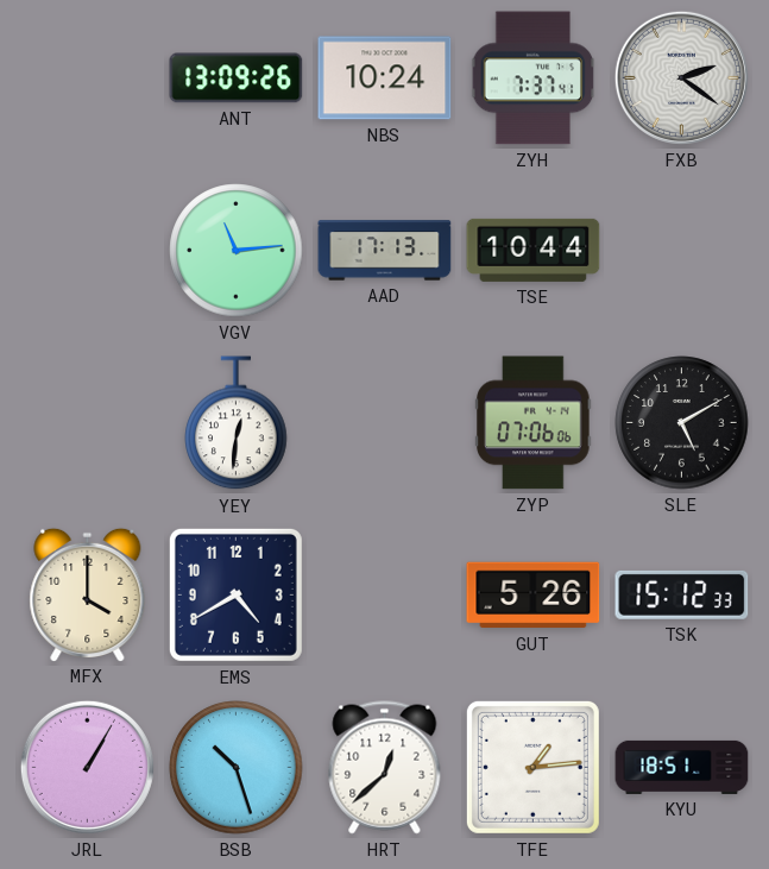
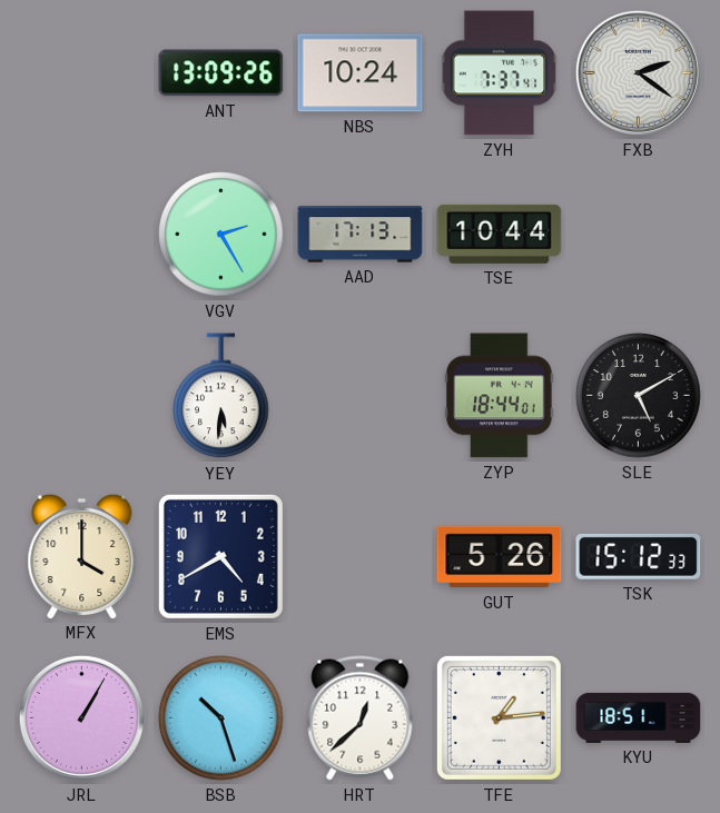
VGV: 11:14 -> 2:25
YEY: 12:31 -> 5:31
ZYP: 07:06 -> 18:44
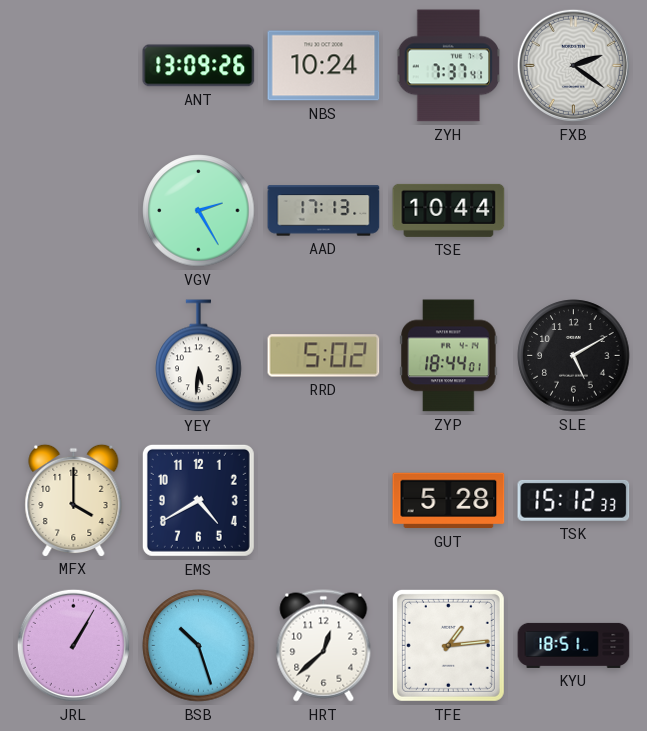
RRD: none -> 5:02
GUT: 5:26 -> 5:28
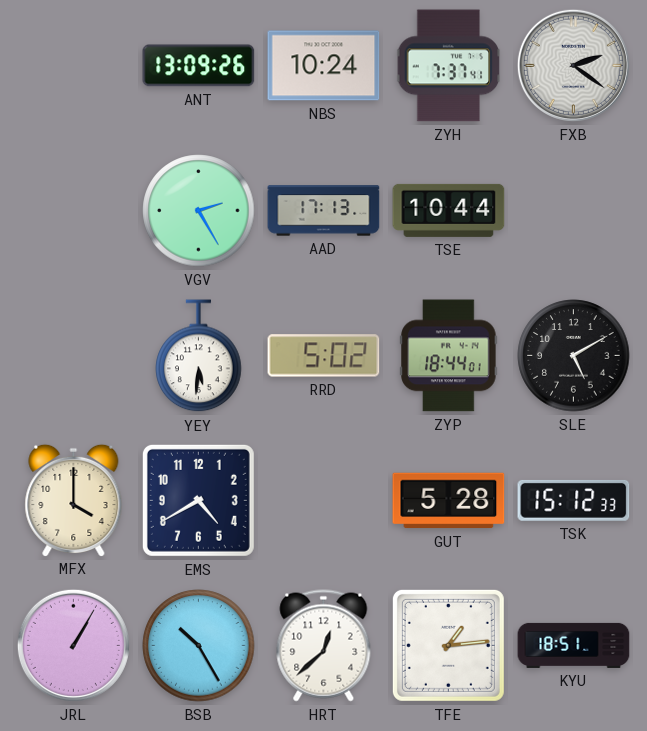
BSB: 10:27 -> 10:25
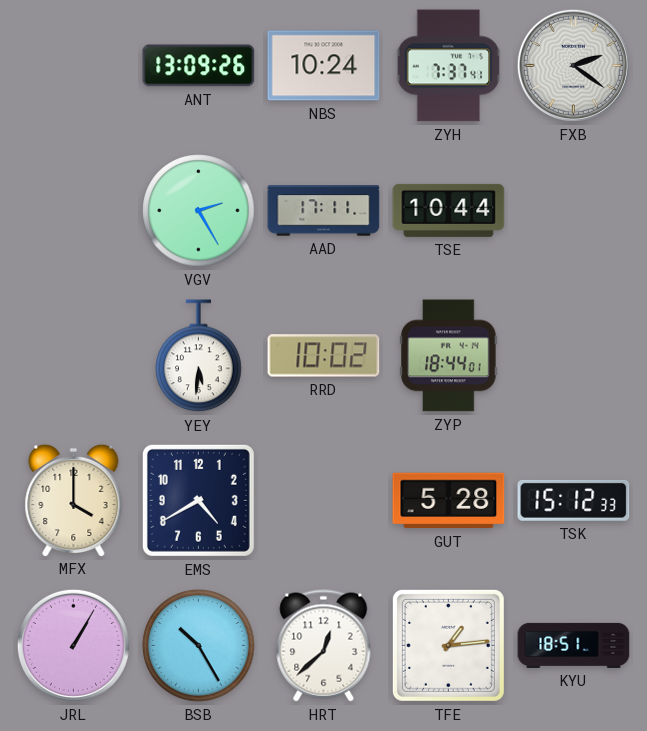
AAD: 17:13 -> 17:11
RRD: 5:02 -> 10:02
SLE: 5:10 -> none
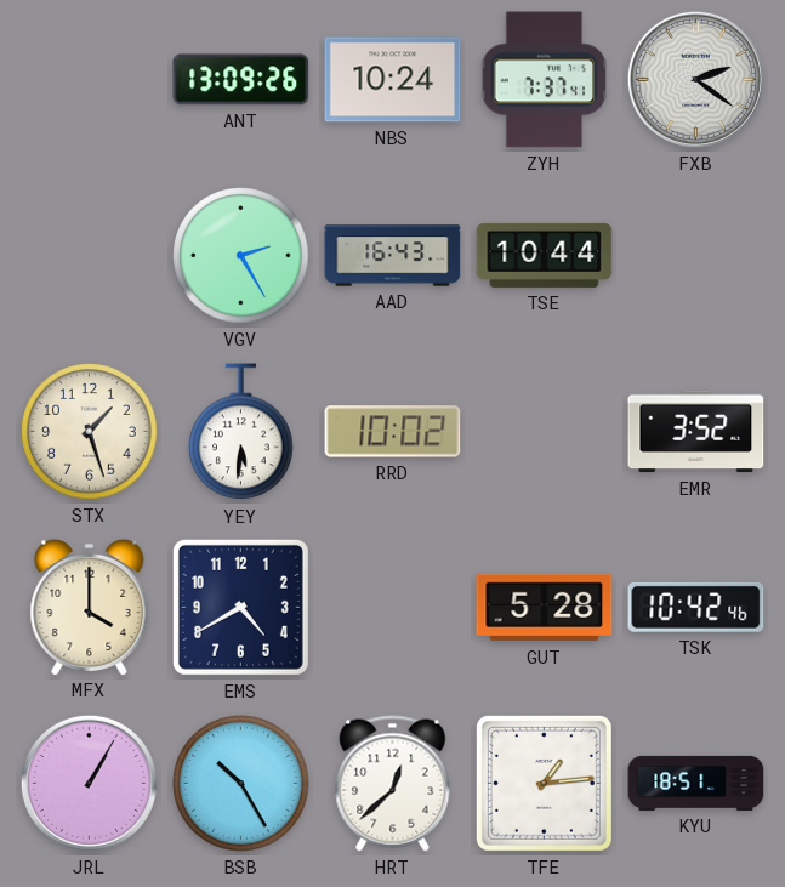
AAD: 17:11 -> 16:43
STX: none -> 1:27
ZYP: 18:44 -> none
EMR: none -> 3:52
TSK: 15:12 -> 10:42
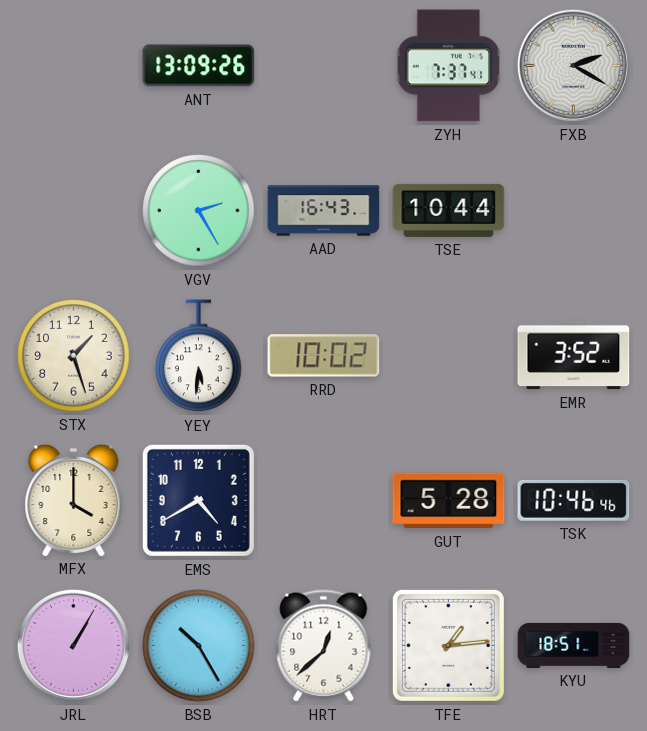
NBS: 10:24 -> none
FXB: 2:21 -> 2:20
TSK: 10:42 -> 10:46
